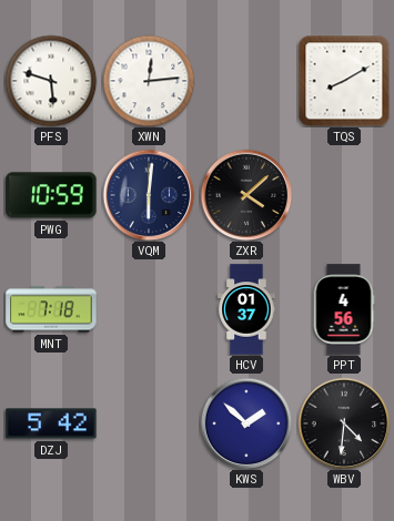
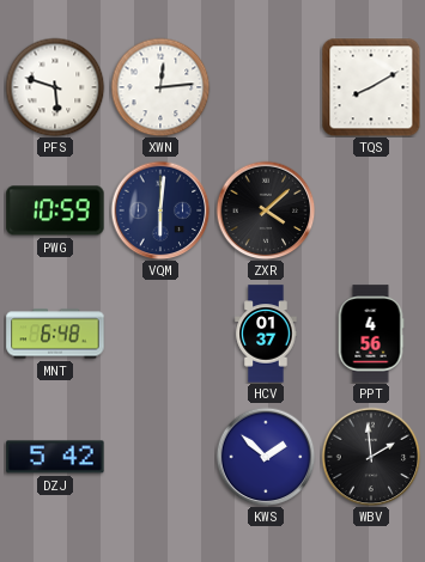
MNT: 7:18 -> 6:48
WBV: 4:31 -> 1:59
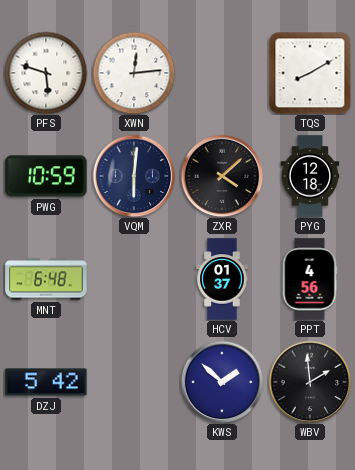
PYG: none -> 12:18
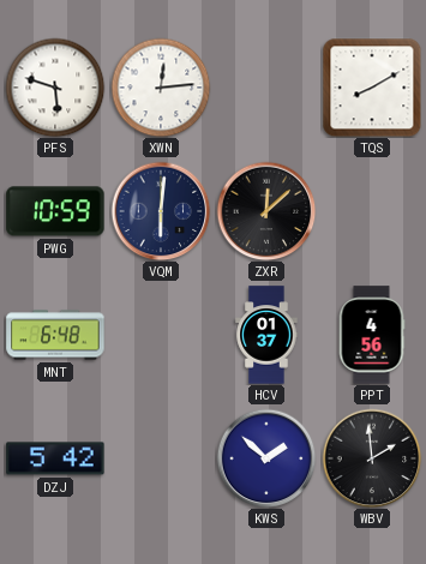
ZXR: 4:08 -> 12:08
PYG: 12:18 -> none
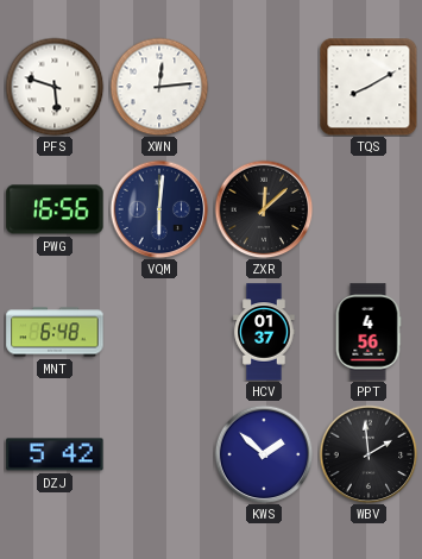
PWG: 10:59 -> 16:56
